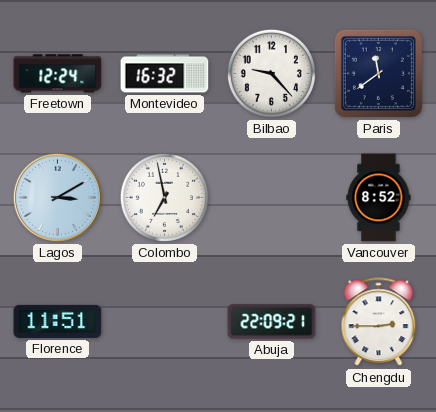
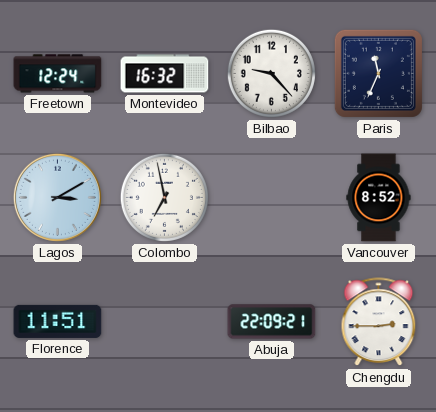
Paris: 11:39 -> 11:34
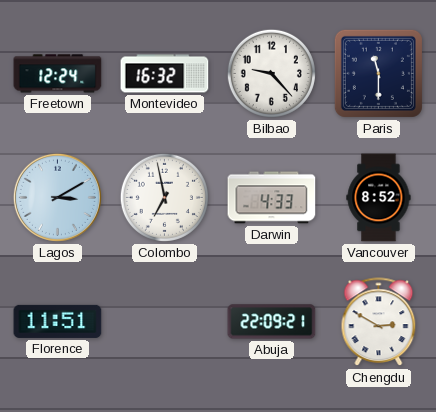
Paris: 11:34 -> 11:30
Darwin: none -> 4:33
Chengdu: 2:45 -> 2:50
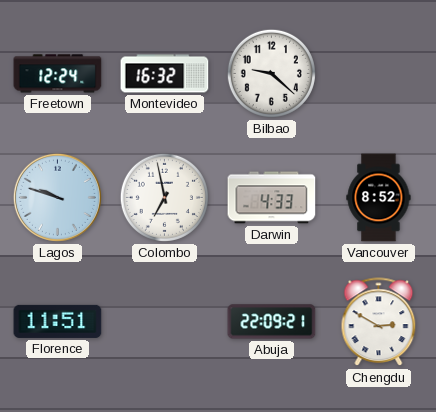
Bilbao: 9:23 -> 9:22
Paris: 11:30 -> none
Lagos: 3:10 -> 9:48
